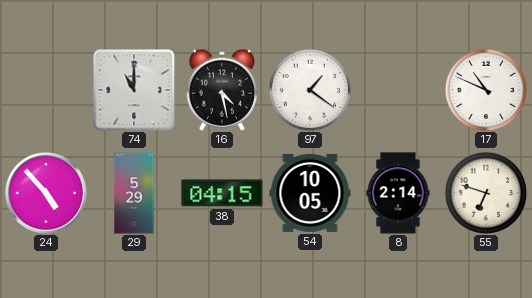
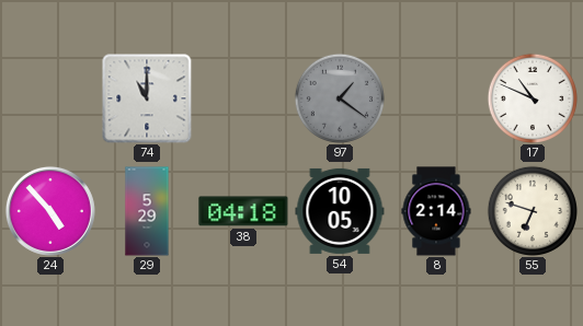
16: 4:28 -> none
97 dial: white -> grey
38: 04:15 -> 04:18
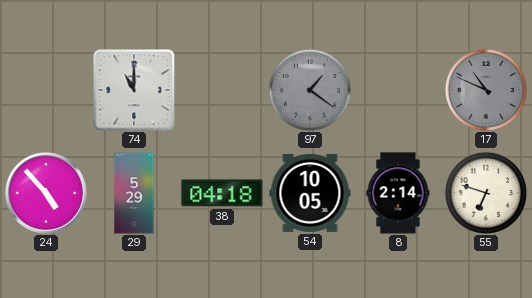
17 dial: white -> grey
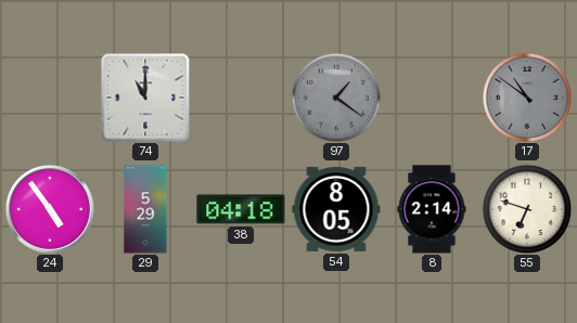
17: 10:49 -> 10:51
24: 4:53 -> 4:54
54: 10:05 -> 8:05
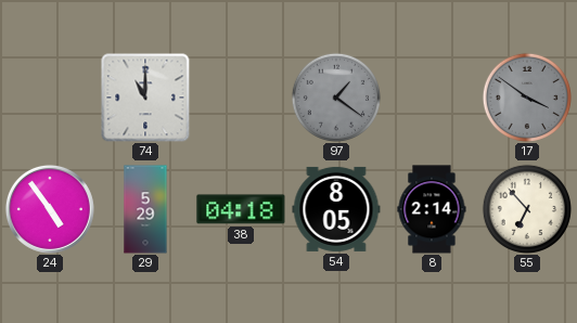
17: 10:51 -> 3:51
55: 6:48 -> 6:53
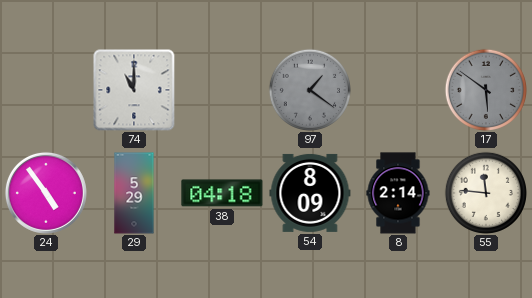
17: 3:51 -> 5:51
54: 8:05 -> 8:09
55: 6:53 -> 11:46
